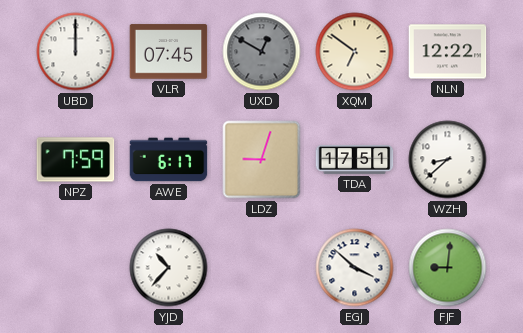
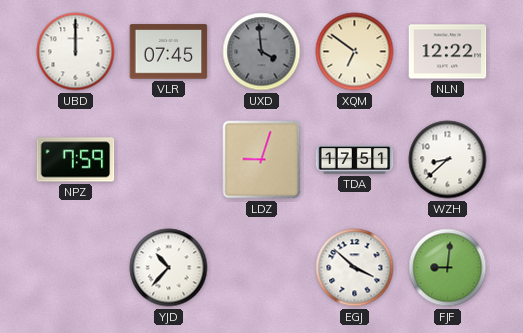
UXD: 12:50 -> 3:59
AWE: 6:17 -> none
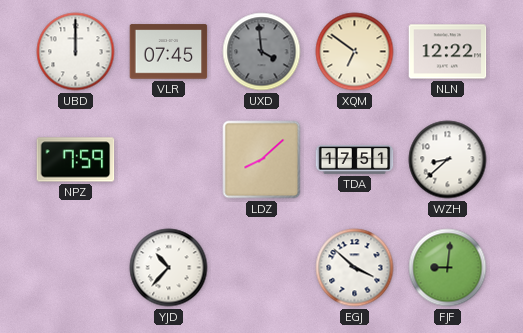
LDZ: 9:03 -> 8:08
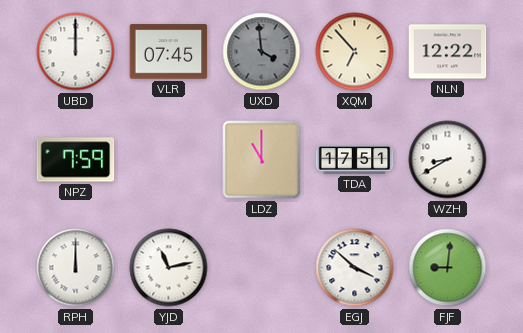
XQM: 6:51 -> 6:53
LDZ: 8:08 -> 11:00
WZH: 8:38 -> 8:40
RPH: none -> 12:00
YJD: 10:37 -> 11:13
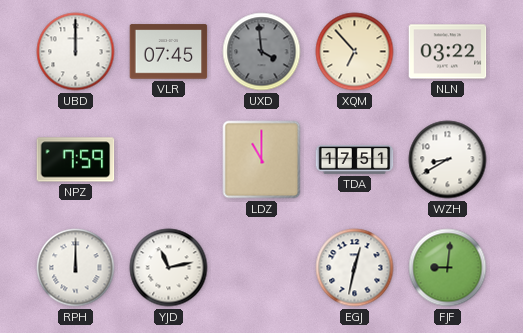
NLN: 12:22 -> 03:22
EGJ: 3:52 -> 12:32
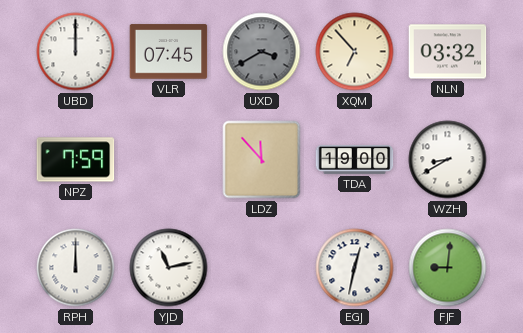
UXD: 3:59 -> 3:40
NLN: 03:22 -> 03:32
LDZ: 11:00 -> 11:53
TDA: 17:51 -> 19:00
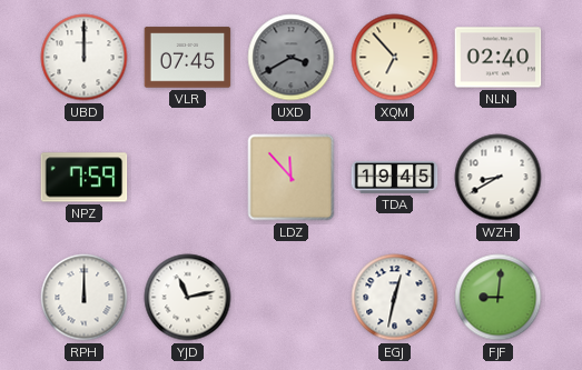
NLN: 03:32 -> 02:40
TDA: 19:00 -> 19:45
